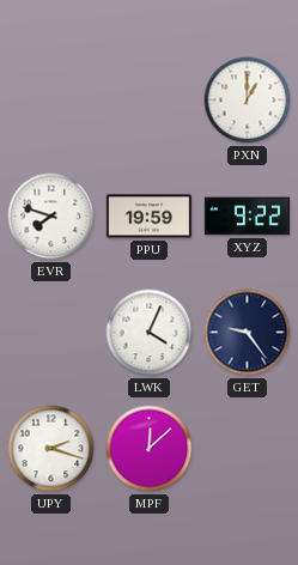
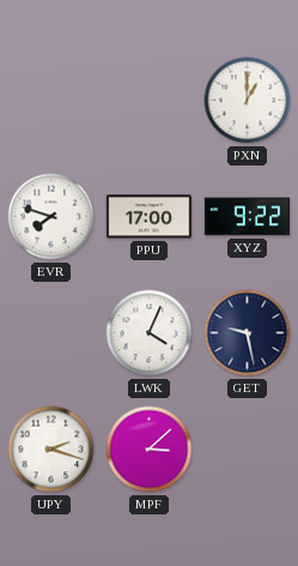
PPU: 19:59 -> 17:00
GET: 9:24 -> 9:28
MPF: 12:08 -> 3:08
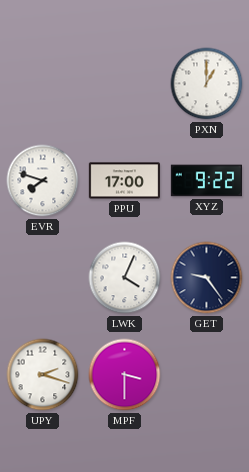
GET: 9:28 -> 9:24
MPF: 3:08 -> 3:30
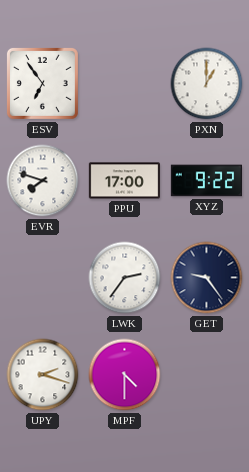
ESV: none -> 6:54
LWK: 4:04 -> 2:36
MPF: 3:30 -> 4:30
